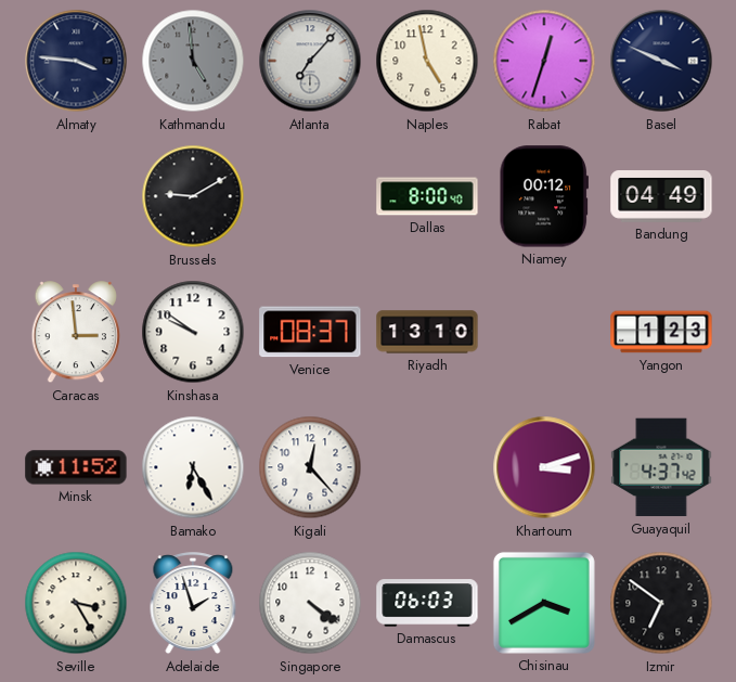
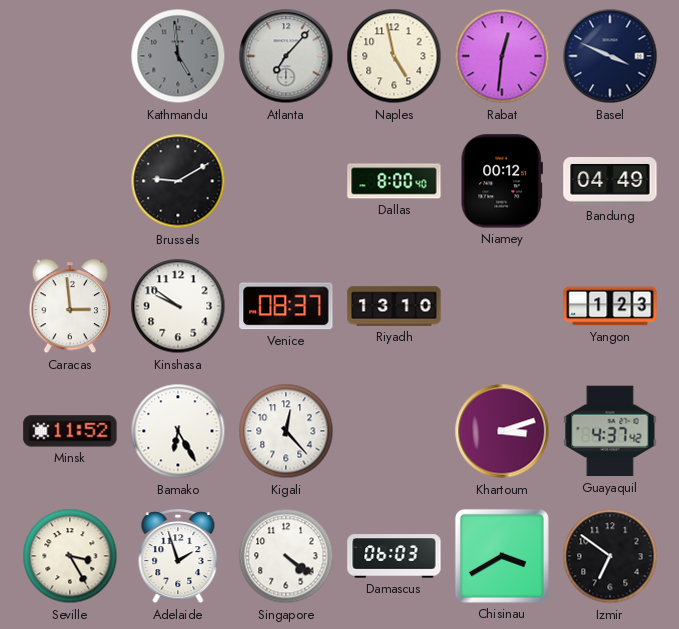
Almaty: 3:46 -> none
Rabat: 12:33 -> 12:31
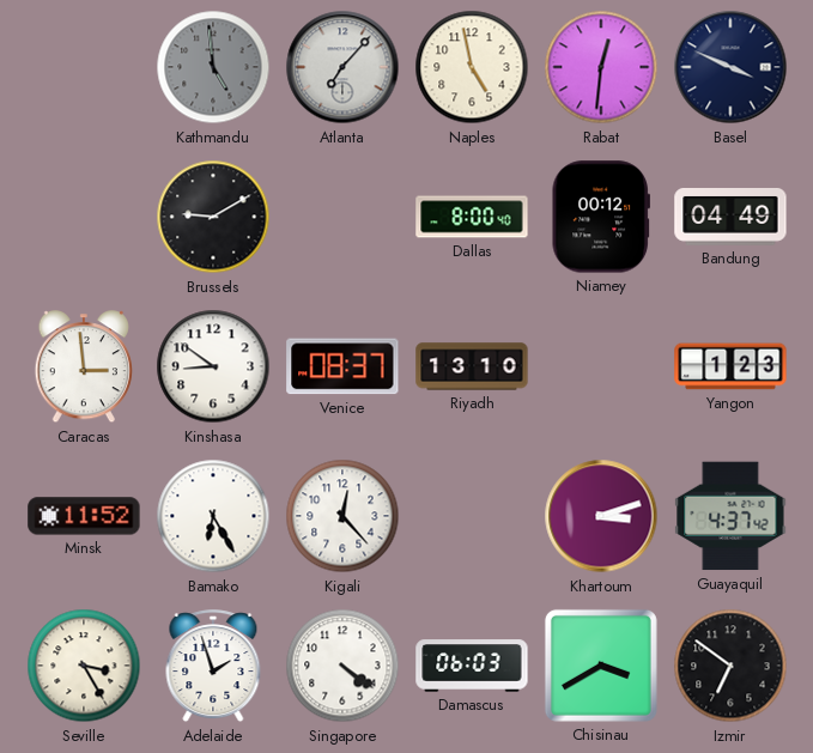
Kinshasa: 9:51 -> 8:51
